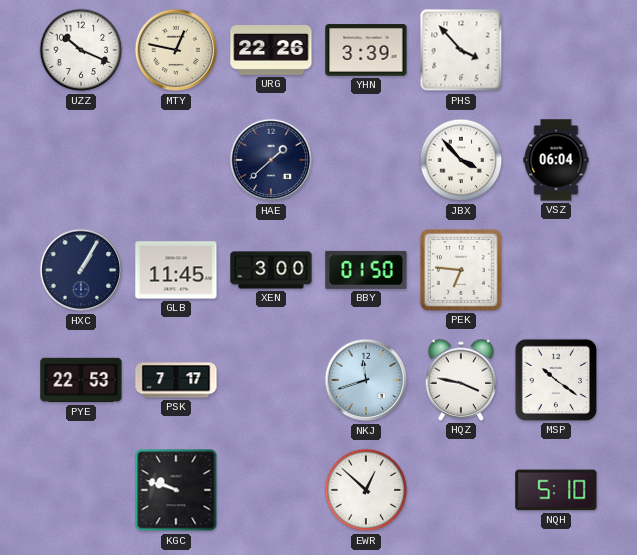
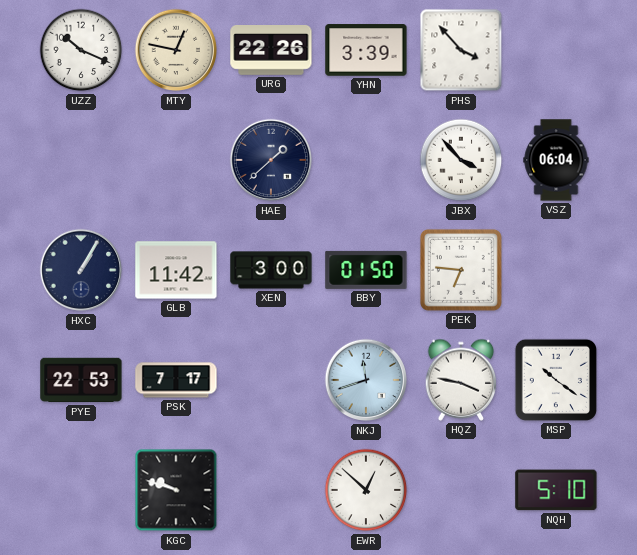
GLB: 11:45 -> 11:42
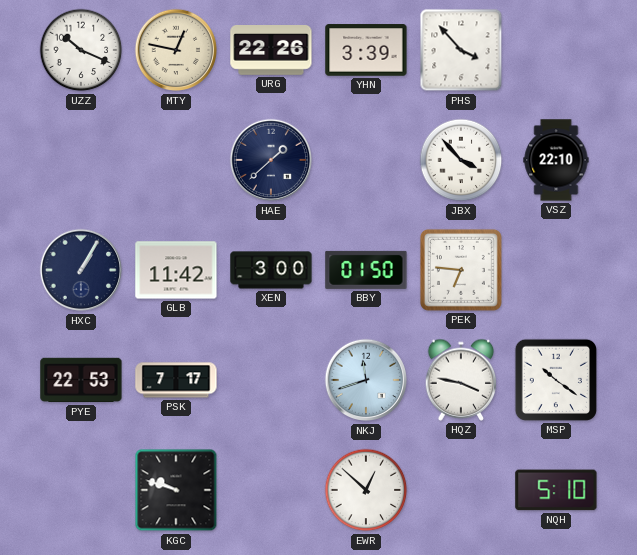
VSZ: 06:04 -> 22:10
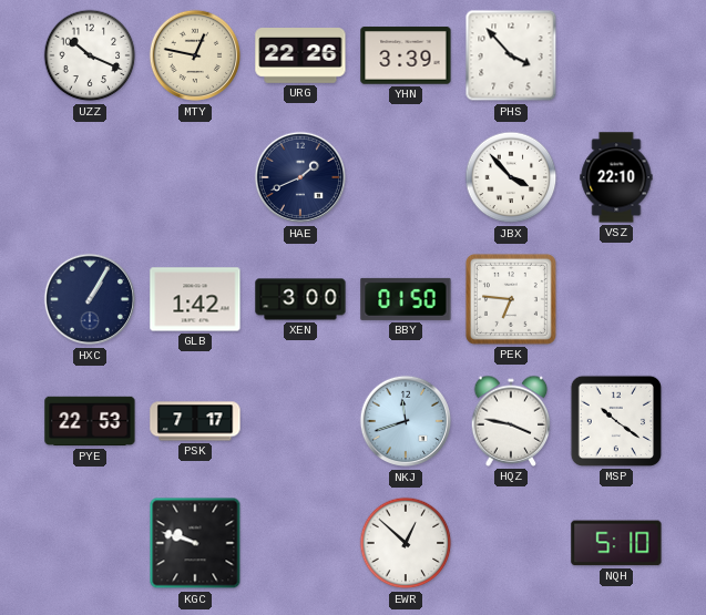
HAE: 1:38 -> 1:41
GLB: 11:42 -> 1:42
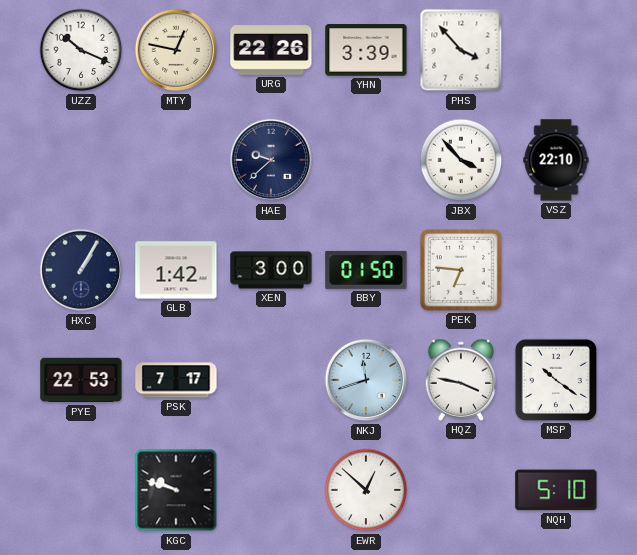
HAE: 1:41 -> 9:38
